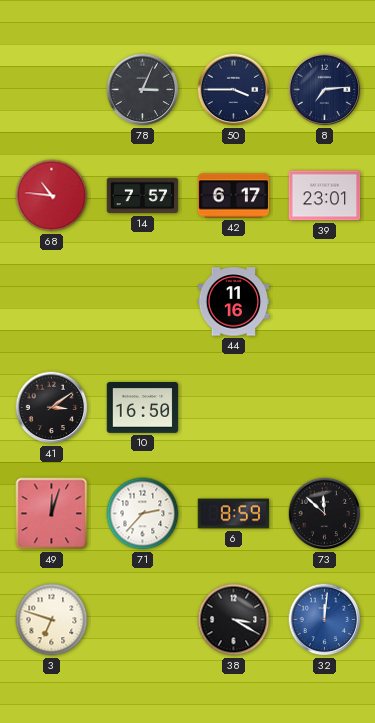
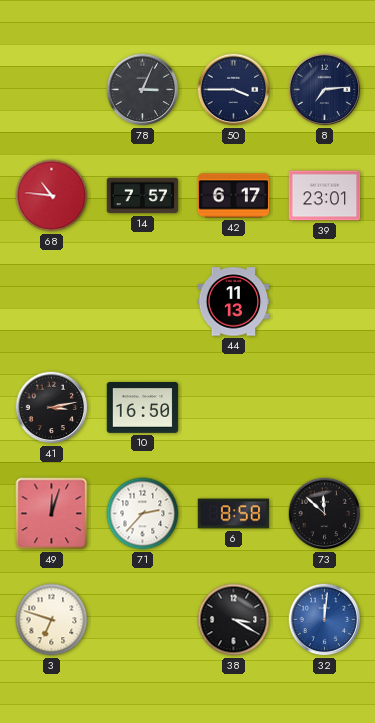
44: 11:16 -> 11:13
41: 3:09 -> 3:13
6: 8:59 -> 8:58
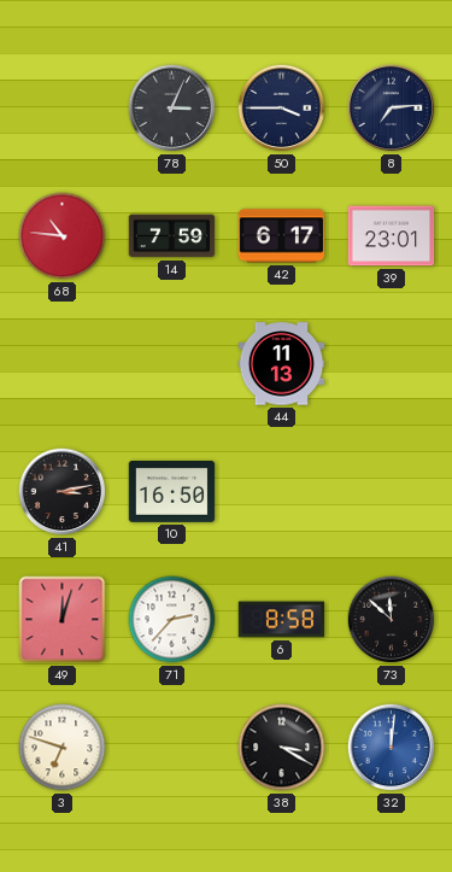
14: 7:57 -> 7:59
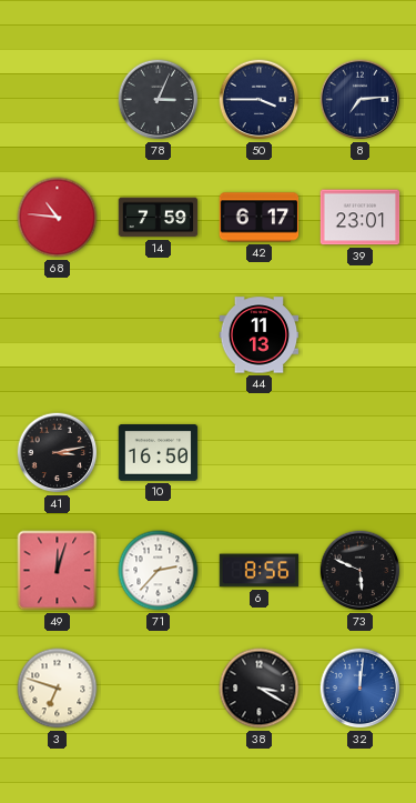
6: 8:58 -> 8:56
73: 11:52 -> 5:49
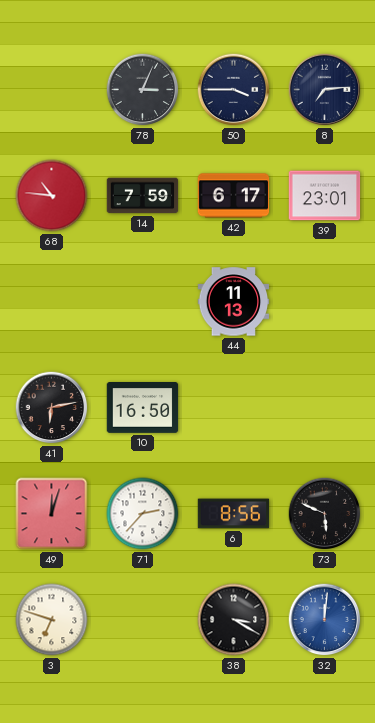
41: 3:13 -> 6:13
